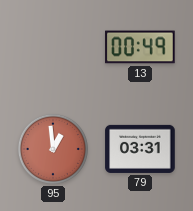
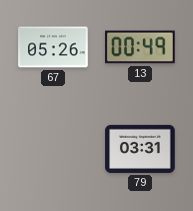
67: none -> 05:26
95: 12:59 -> none
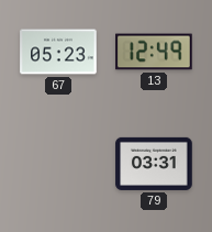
67: 05:26 -> 05:23
13: 00:49 -> 12:49
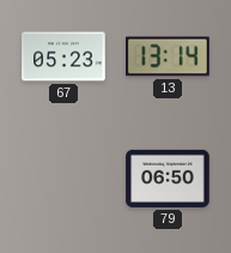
13: 12:49 -> 13:14
79: 03:31 -> 06:50
